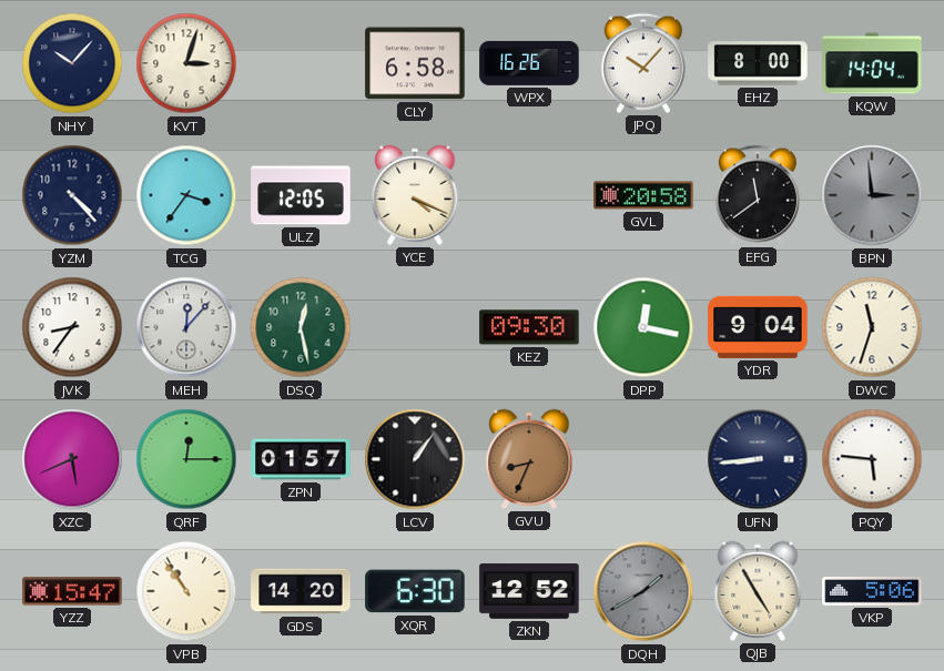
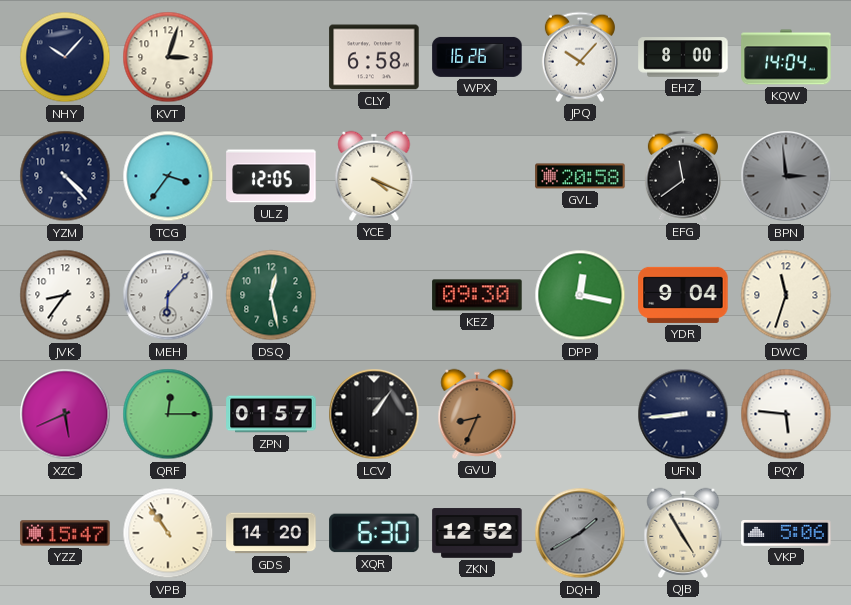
MEH: 12:07 -> 6:07
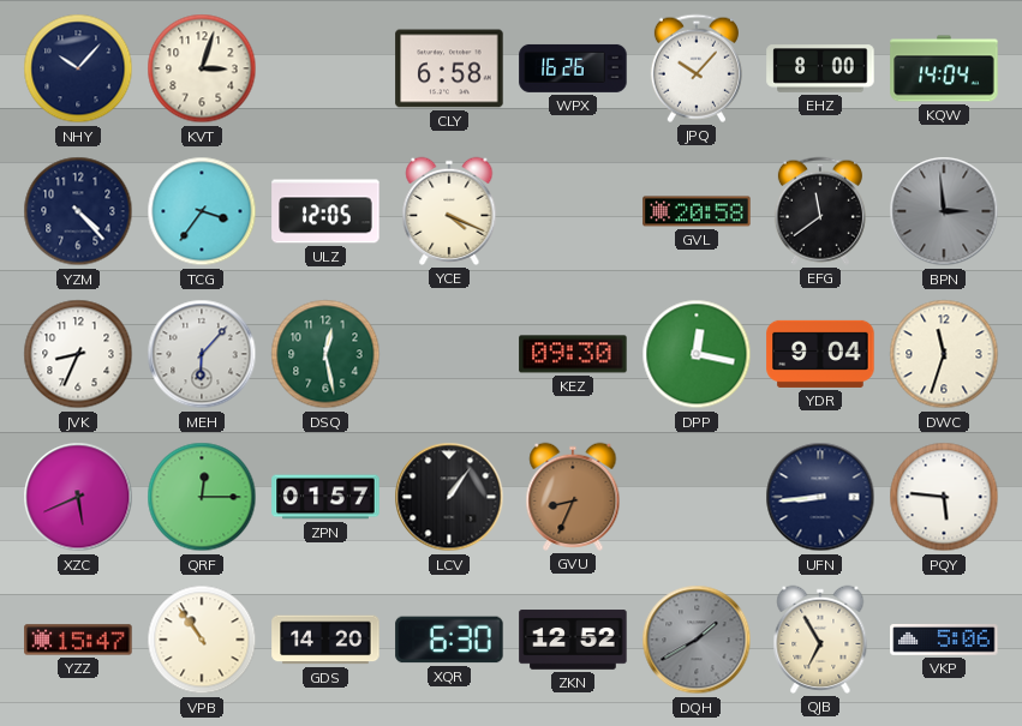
JVK: 8:36 -> 8:34
QJB: 4:55 -> 6:55
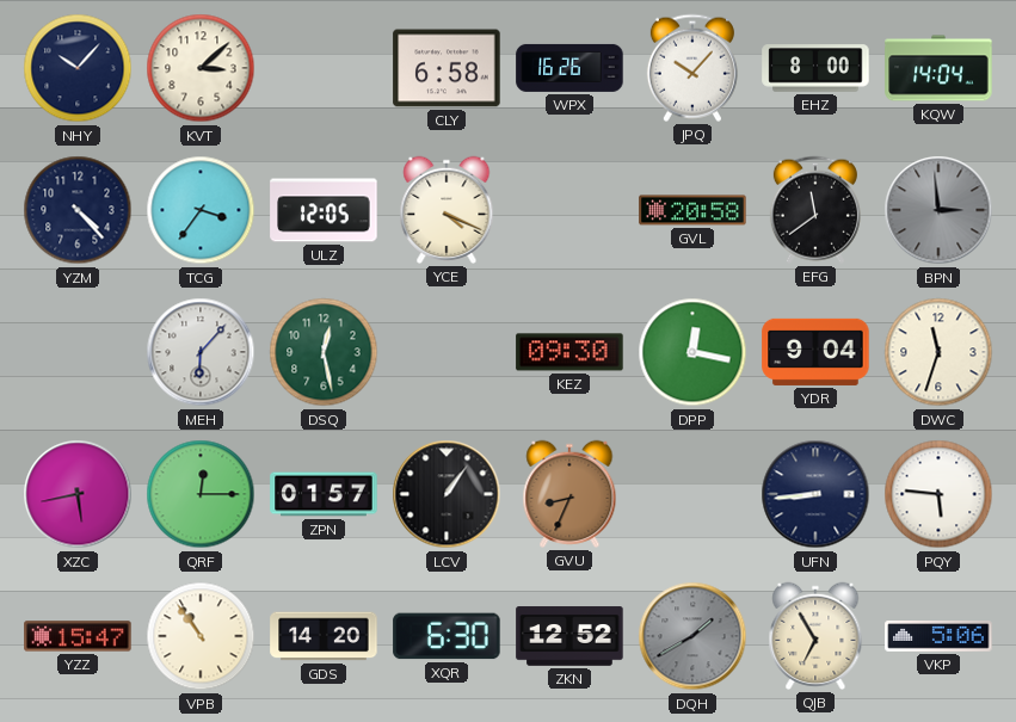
KVT: 3:03 -> 3:08
JVK: 8:34 -> none
XZC: 5:41 -> 5:43
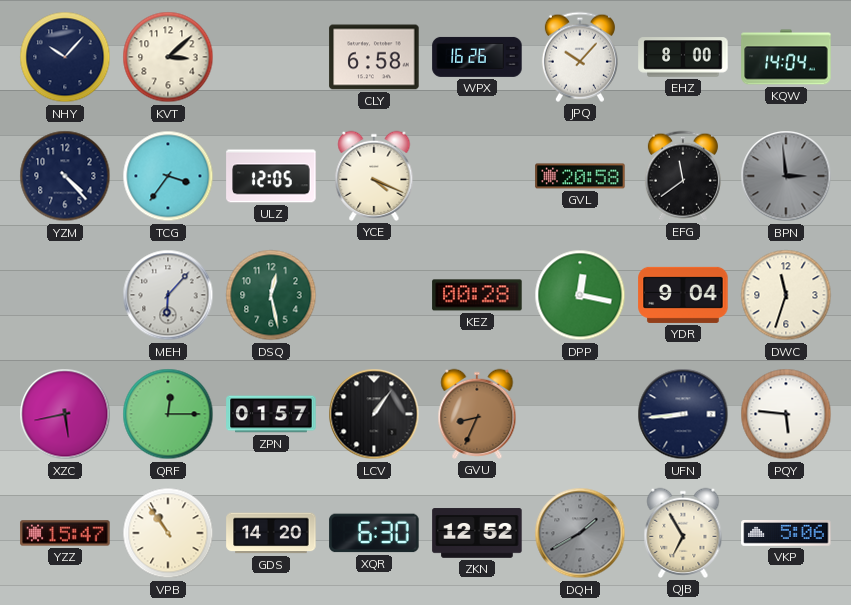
KEZ: 09:30 -> 00:28
